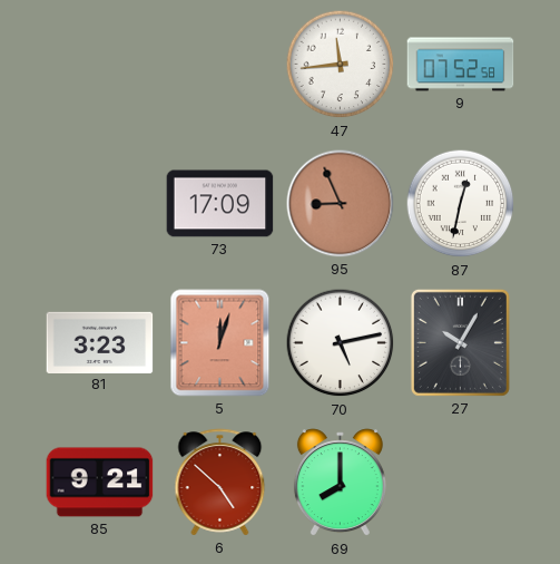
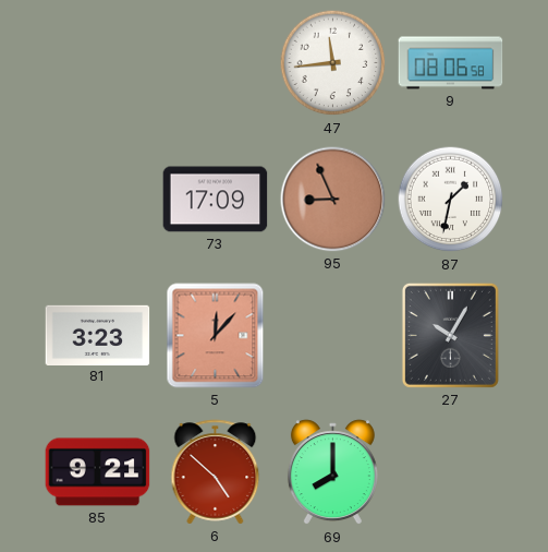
9: 07:52 -> 08:06
87: 12:32 -> 1:32
5: 12:03 -> 12:07
70: 5:13 -> none
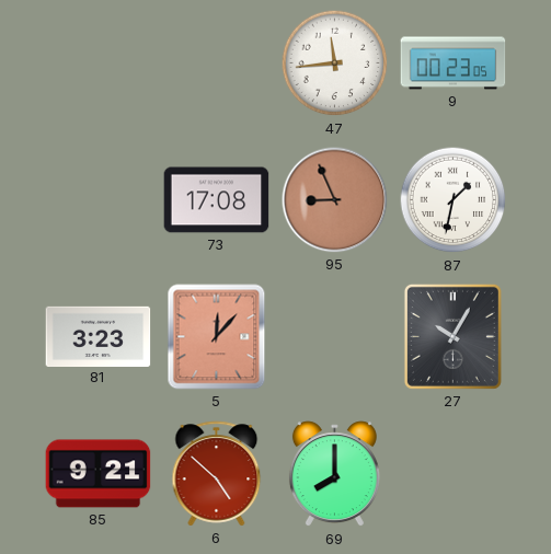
9: 08:06 -> 00:23
73: 17:09 -> 17:08
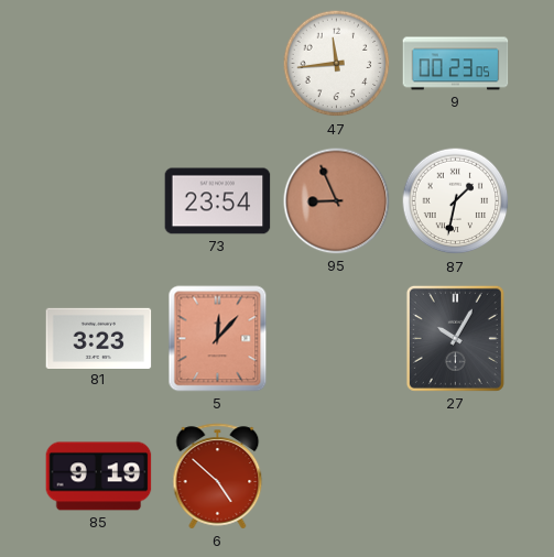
73: 17:08 -> 23:54
85: 9:21 -> 9:19
69: 8:00 -> none
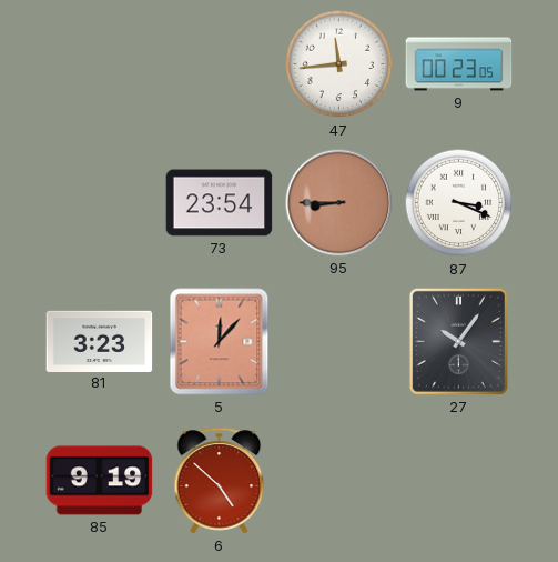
95: 8:56 -> 8:45
87: 1:32 -> 3:19
27: 10:05 -> 10:06
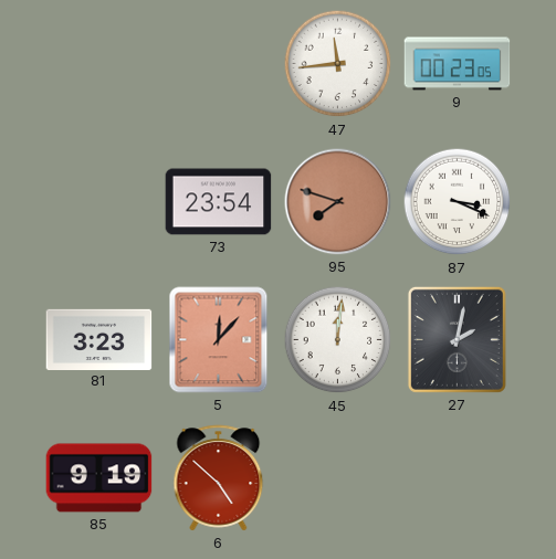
95: 8:45 -> 7:48
45: none -> 12:01
27: 10:06 -> 2:02
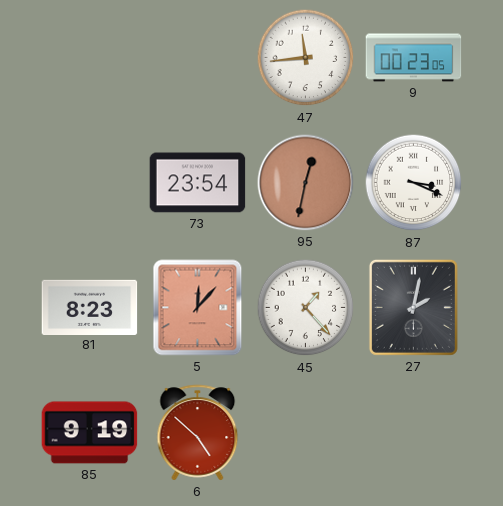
95: 7:48 -> 12:32
81: 3:23 -> 8:23
45: 12:01 -> 1:23
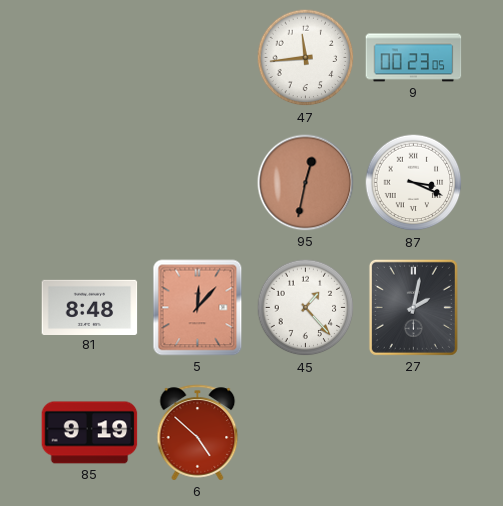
73: 23:54 -> none
81: 8:23 -> 8:48
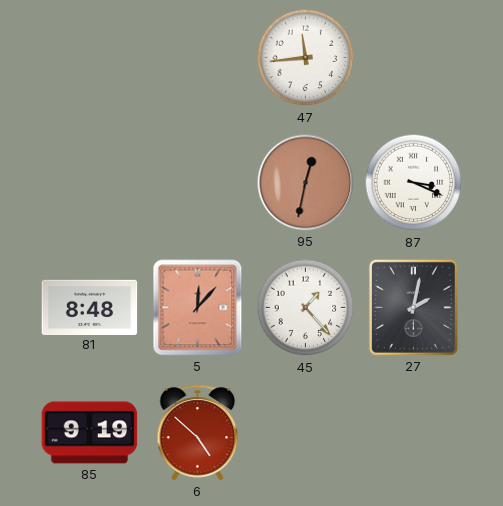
9: 00:23 -> none
